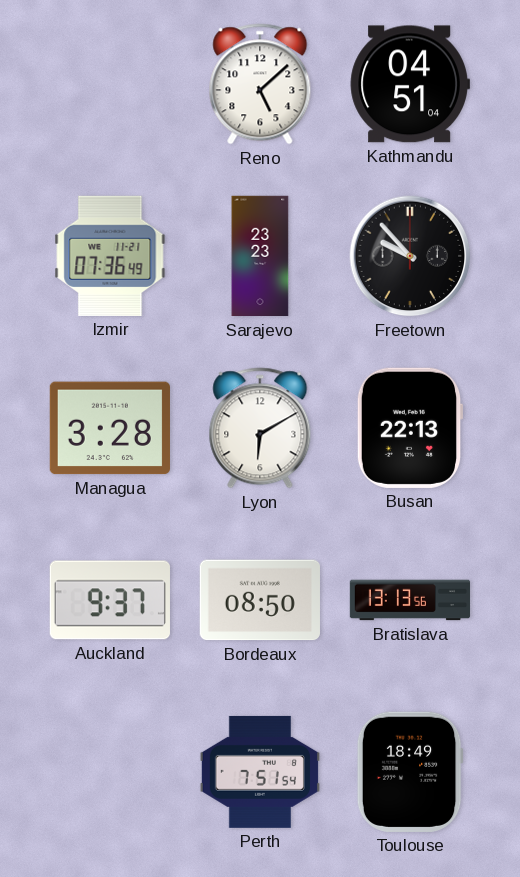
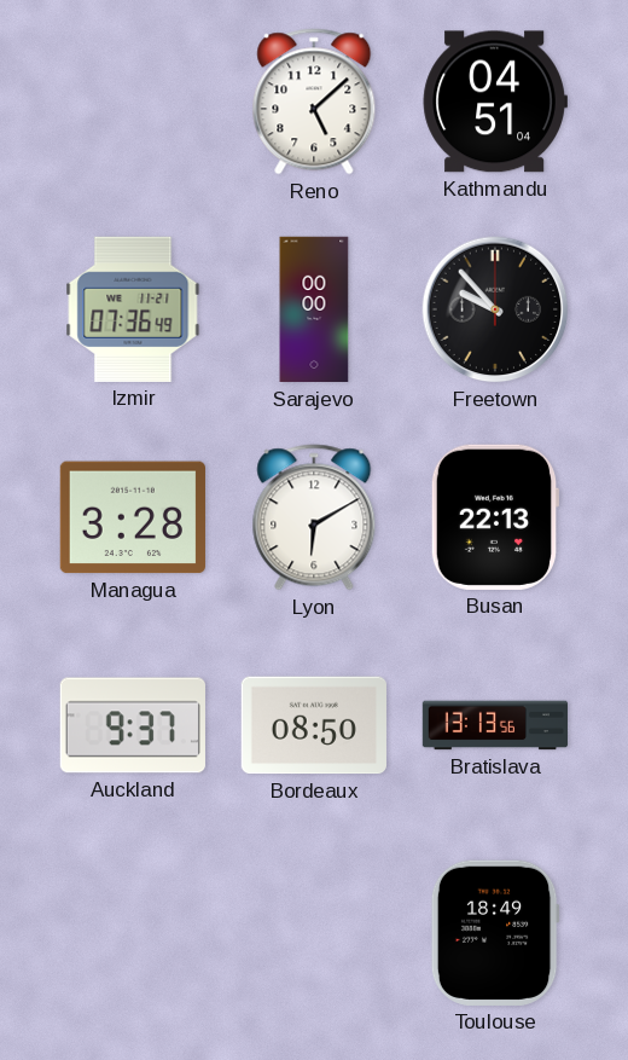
Sarajevo: 23:23 -> 00:00
Perth: 7:51 -> none
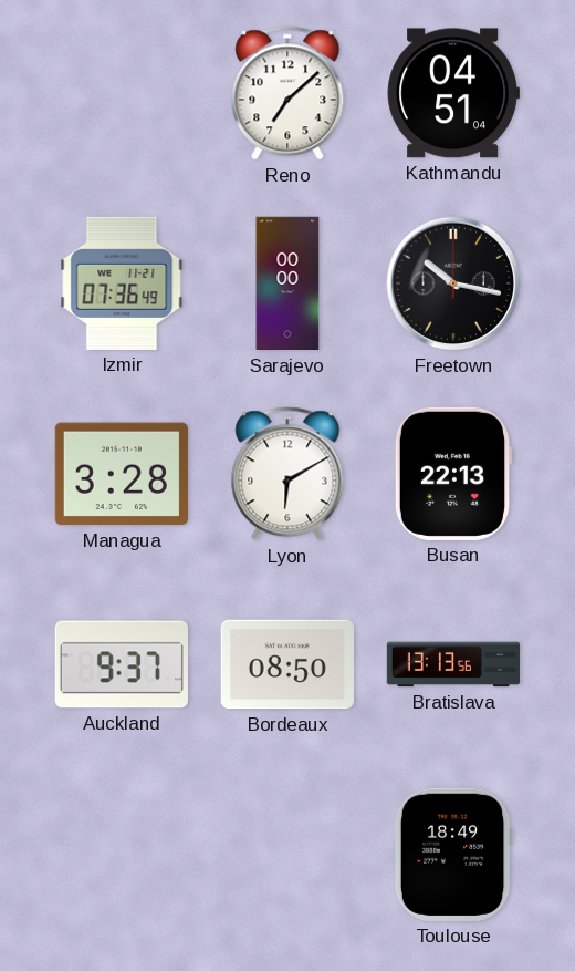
Reno: 5:08 -> 7:08
Freetown: 9:53 -> 10:17
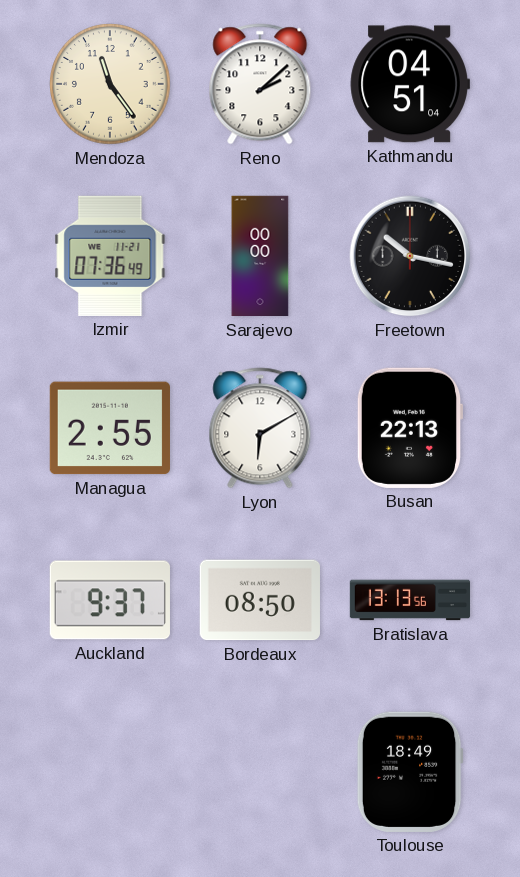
Mendoza: none -> 11:24
Reno: 7:08 -> 2:08
Managua: 3:28 -> 2:55
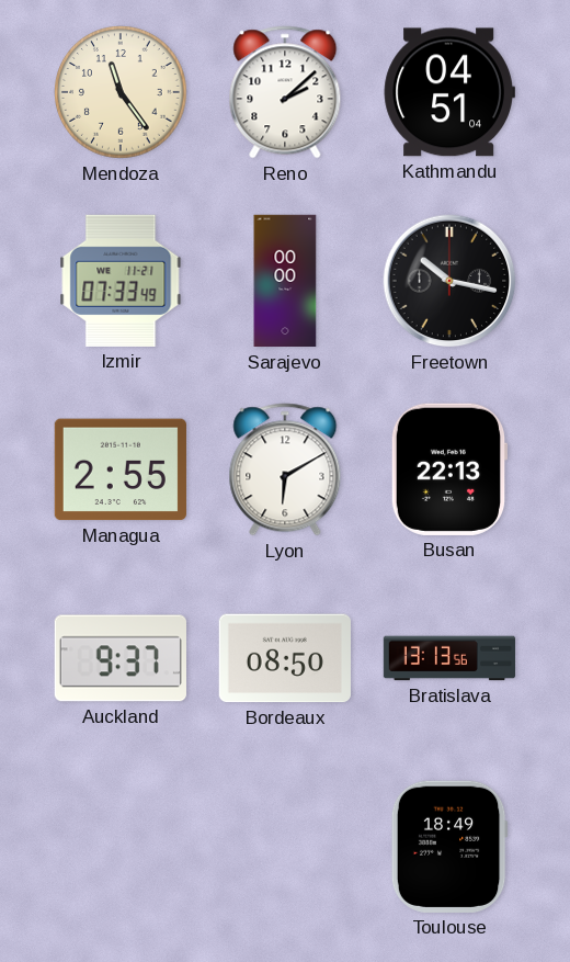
Izmir: 07:36 -> 07:33
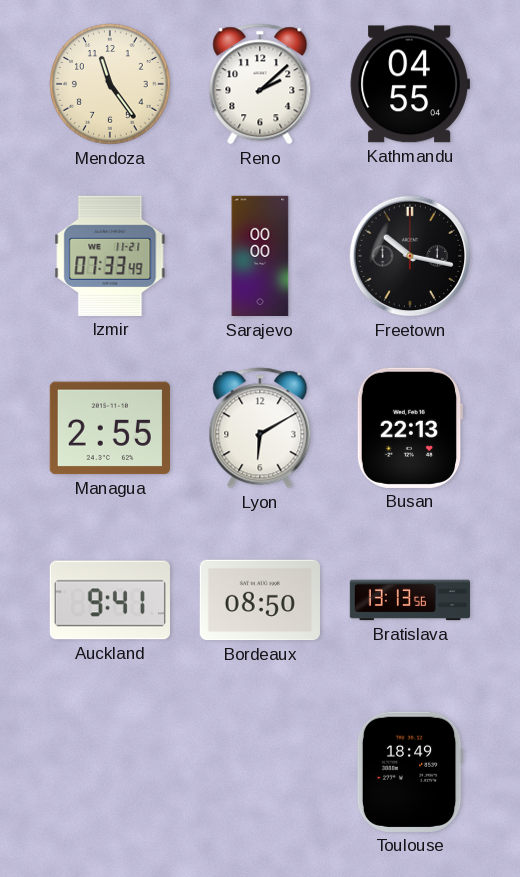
Kathmandu: 04:51 -> 04:55
Auckland: 9:37 -> 9:41
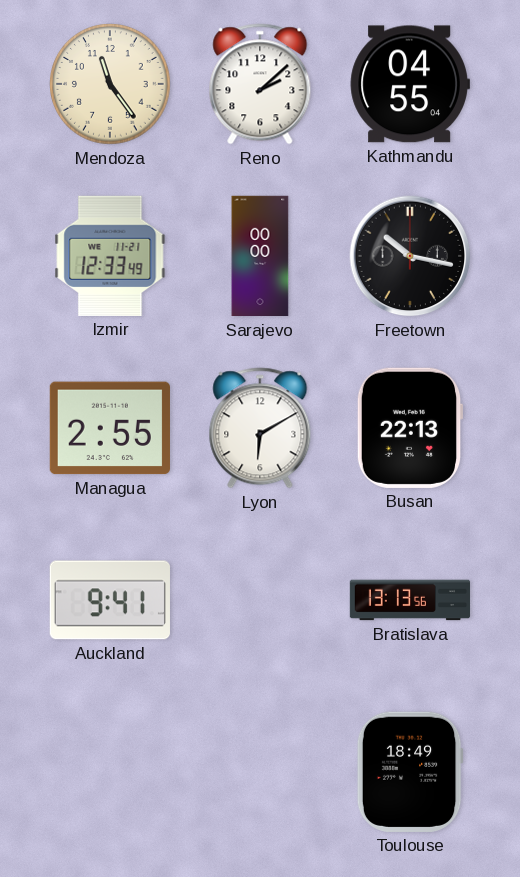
Izmir: 07:33 -> 12:33
Bordeaux: 08:50 -> none
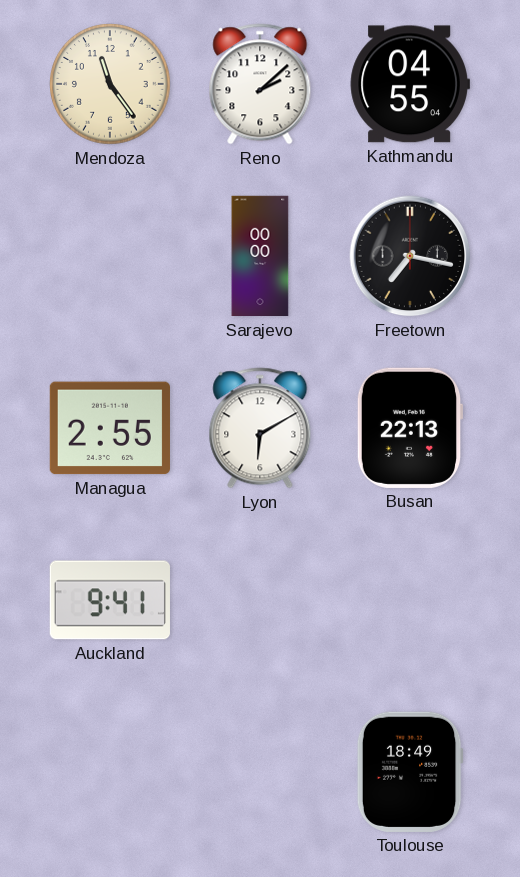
Izmir: 12:33 -> none
Freetown: 10:17 -> 7:17
Bratislava: 13:13 -> none
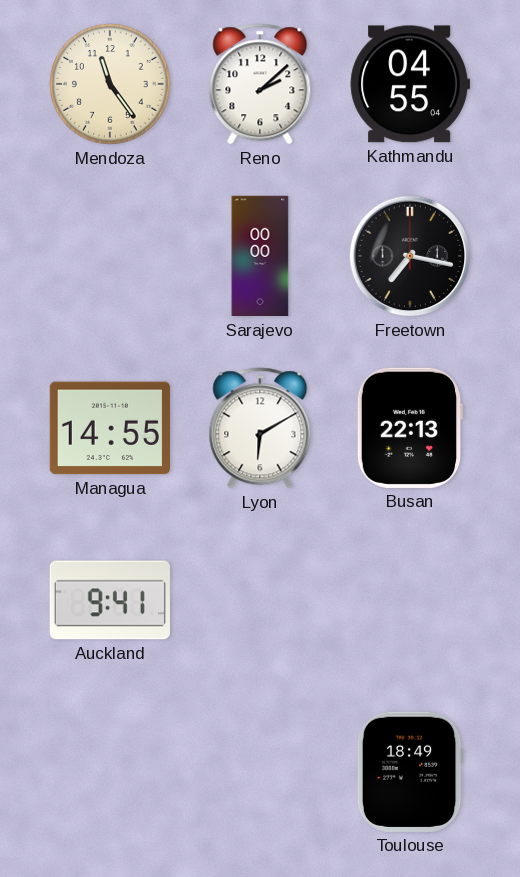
Managua: 2:55 -> 14:55
